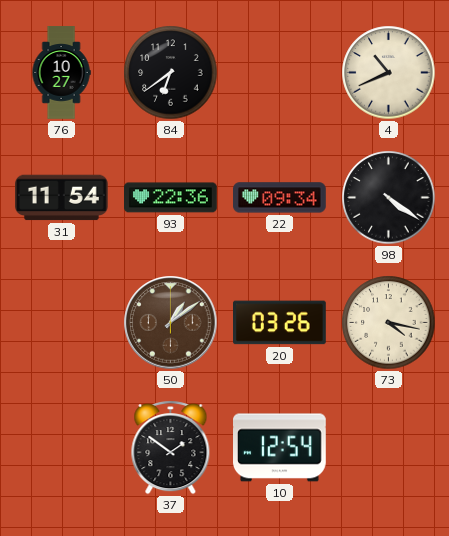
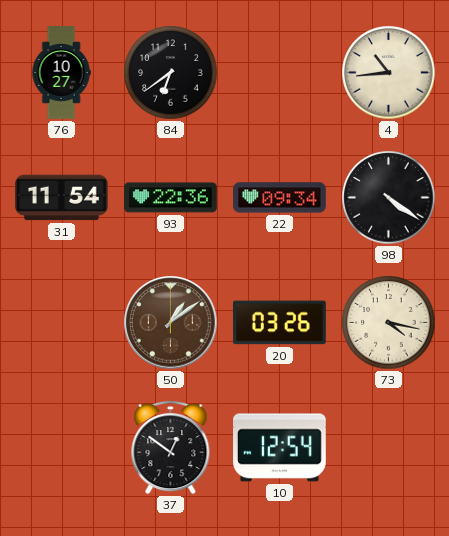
4: 10:41 -> 10:44
37: 1:51 -> 12:51
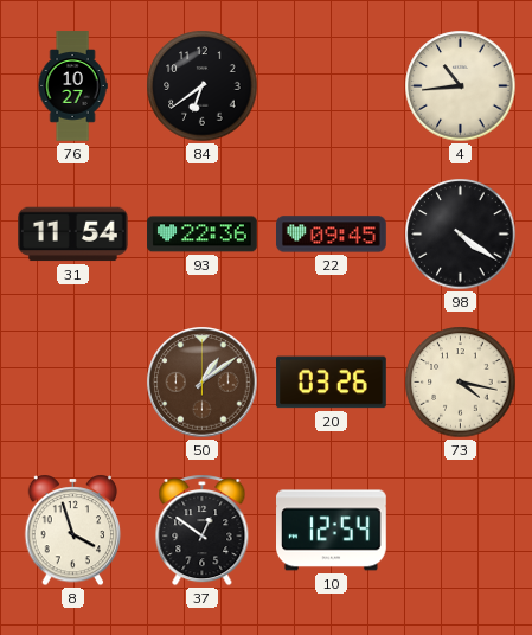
22: 09:34 -> 09:45
8: none -> 3:57
